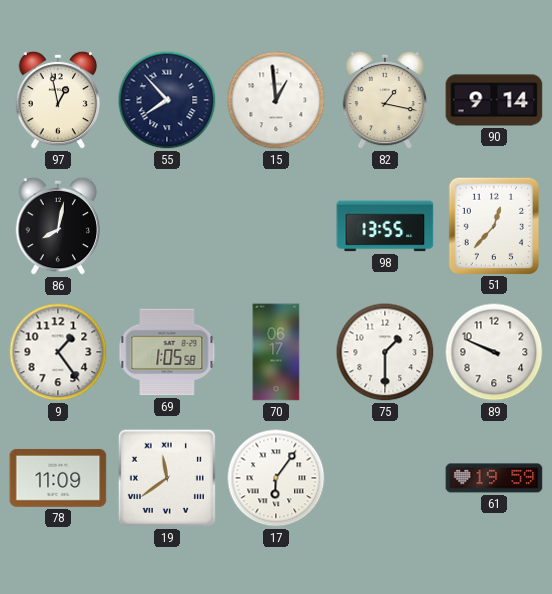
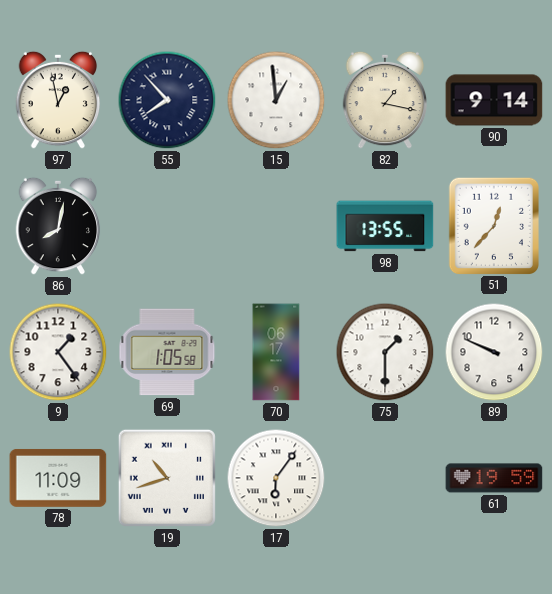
19: 11:39 -> 10:42
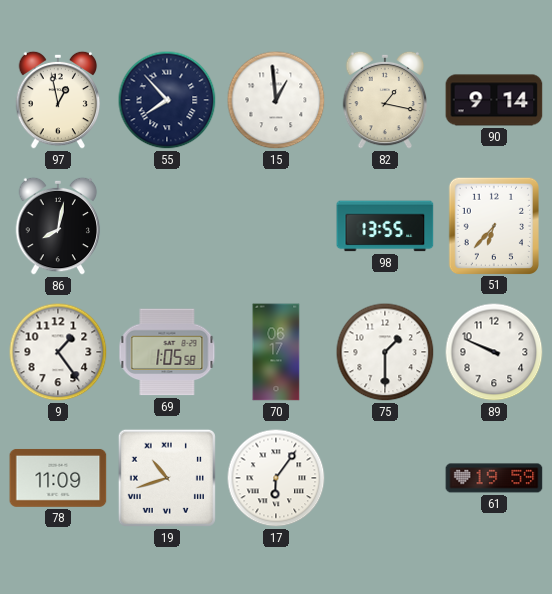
51: 12:37 -> 6:37
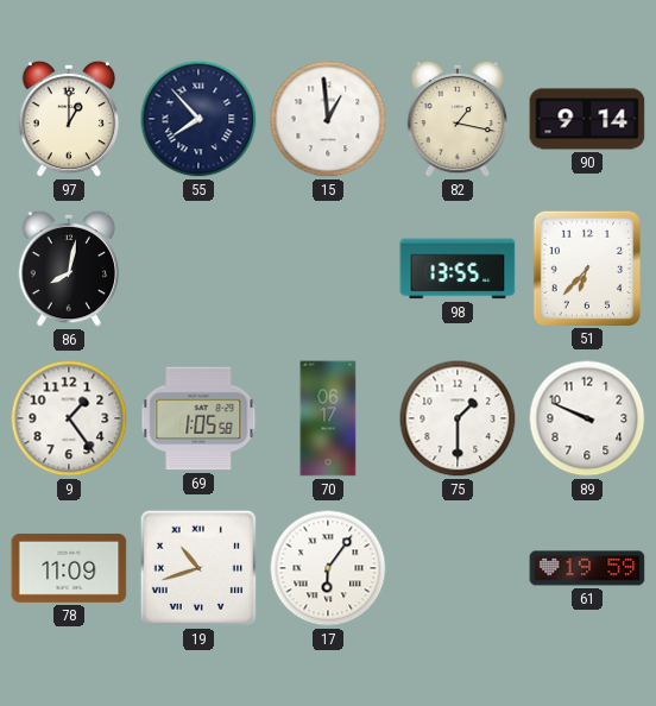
97: 12:58 -> 1:00
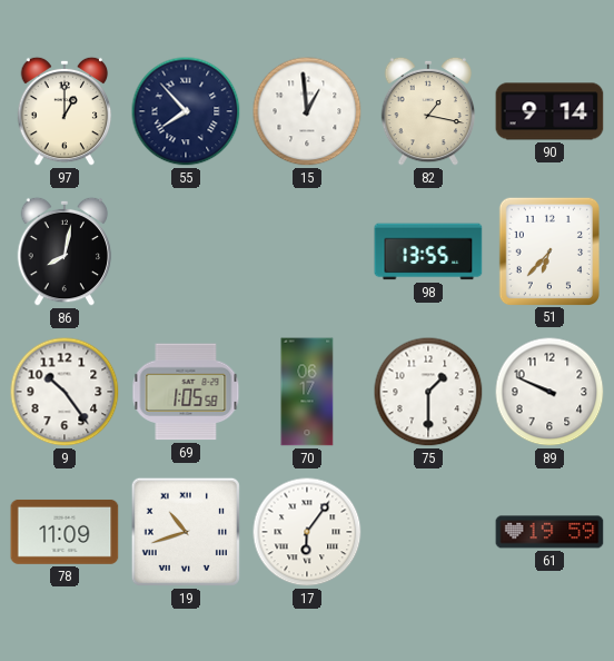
9: 1:24 -> 10:24
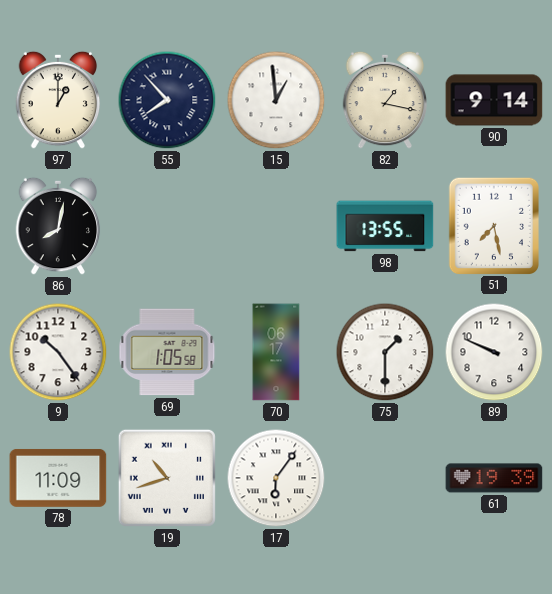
51: 6:37 -> 7:28
61: 19:59 -> 19:39
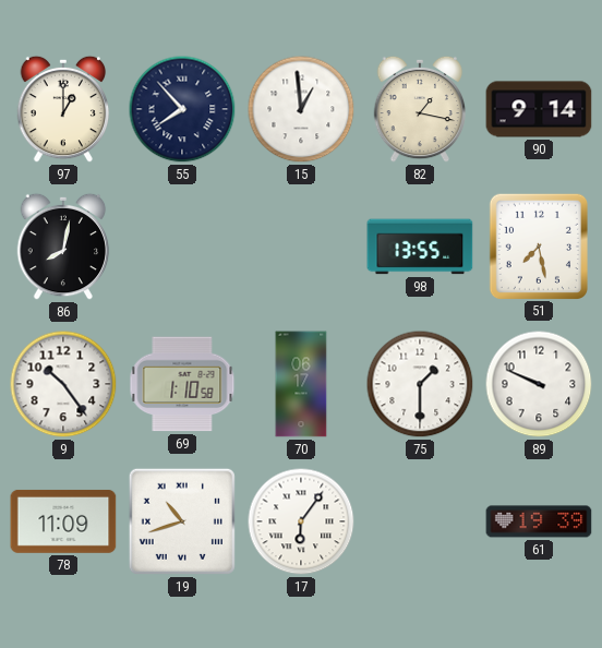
69: 1:05 -> 1:10
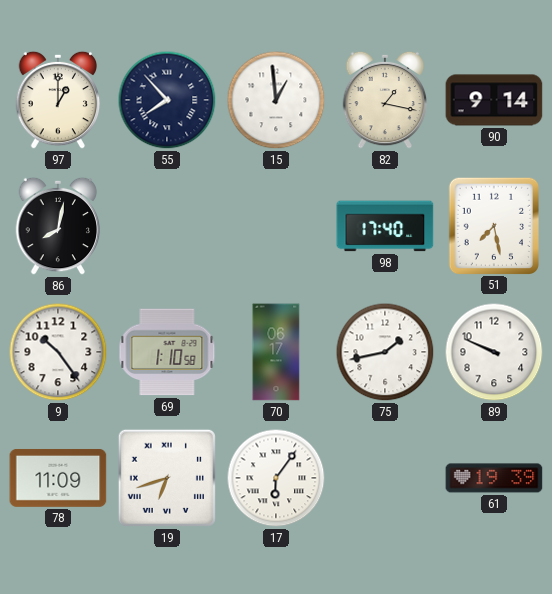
98: 13:55 -> 17:40
75: 1:30 -> 1:43
19: 10:42 -> 6:42
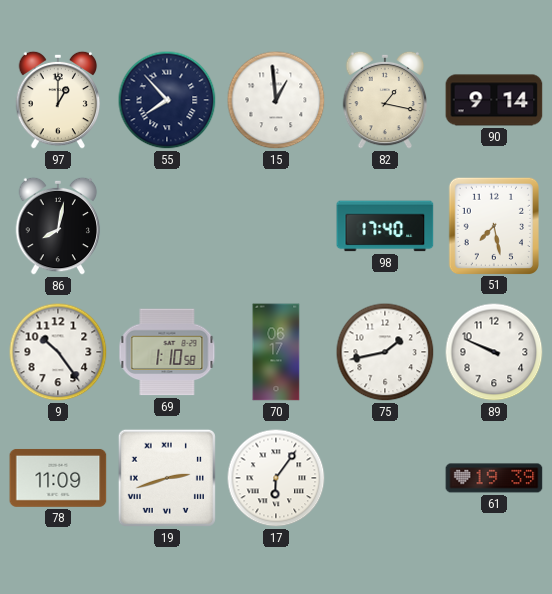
19: 6:42 -> 2:42
